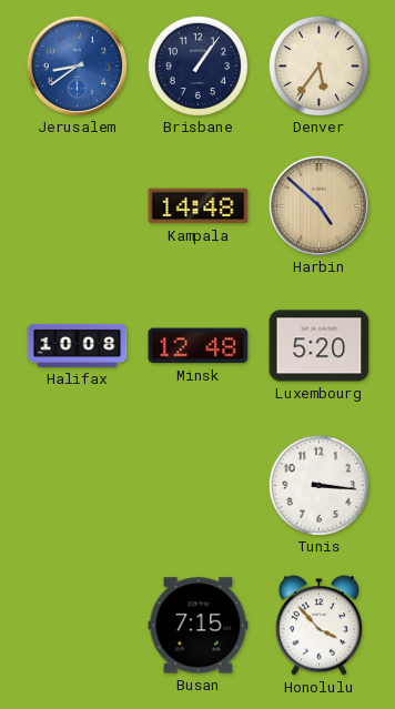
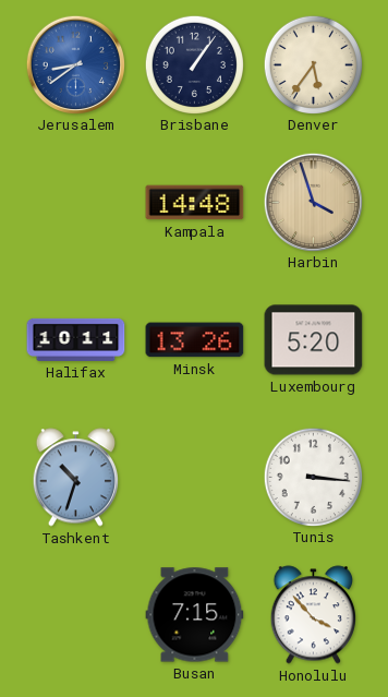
Harbin: 4:52 -> 3:57
Halifax: 10:08 -> 10:11
Minsk: 12:48 -> 13:26
Tashkent: none -> 10:33
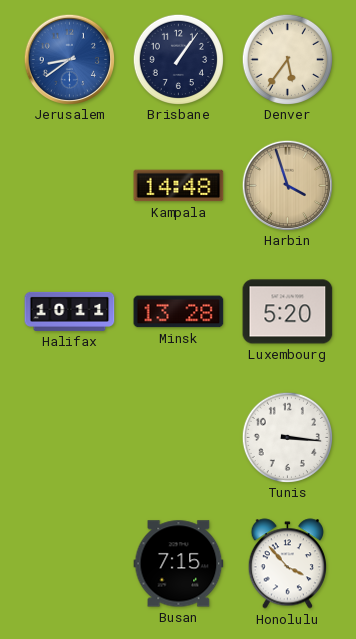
Minsk: 13:26 -> 13:28
Tashkent: 10:33 -> none
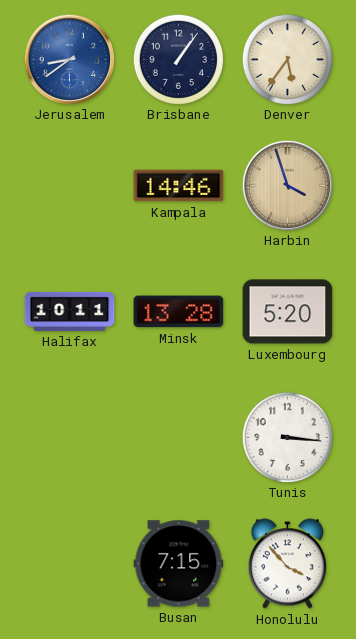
Kampala: 14:48 -> 14:46
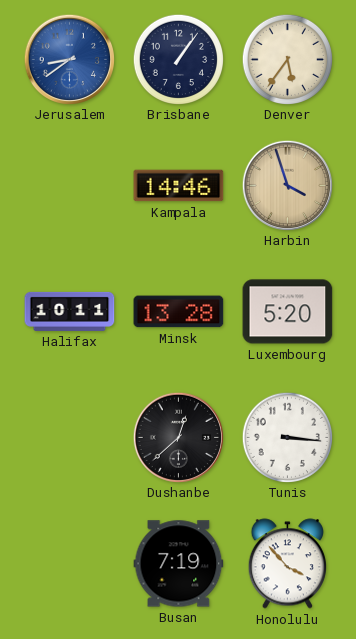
Dushanbe: none -> 12:38
Busan: 7:15 -> 7:19
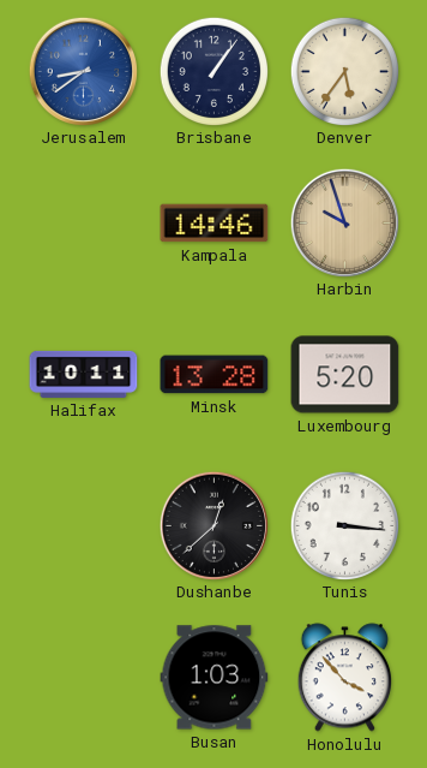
Harbin: 3:57 -> 9:57
Busan: 7:19 -> 1:03
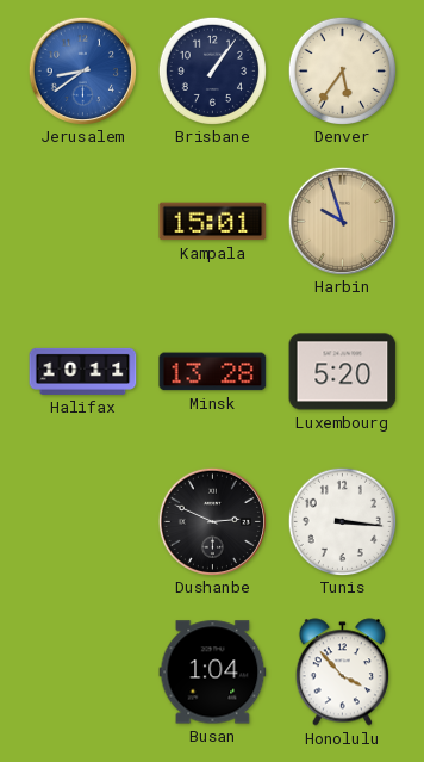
Kampala: 14:46 -> 15:01
Dushanbe: 12:38 -> 2:49
Busan: 1:03 -> 1:04
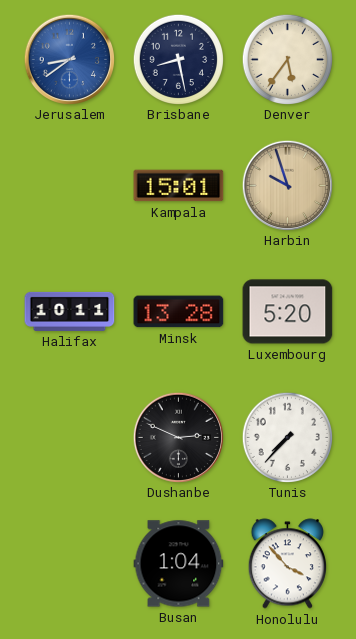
Brisbane: 1:06 -> 8:28
Tunis: 3:16 -> 7:37
